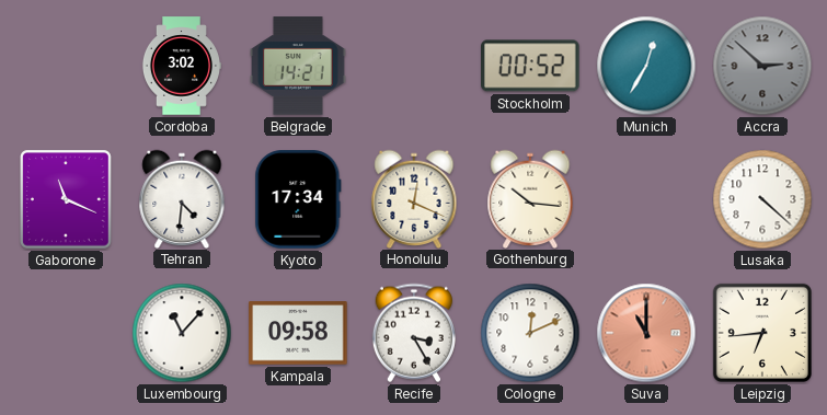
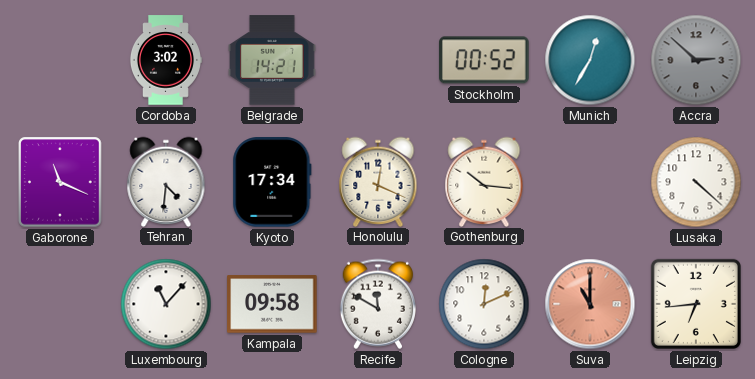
Recife: 3:25 -> 11:50
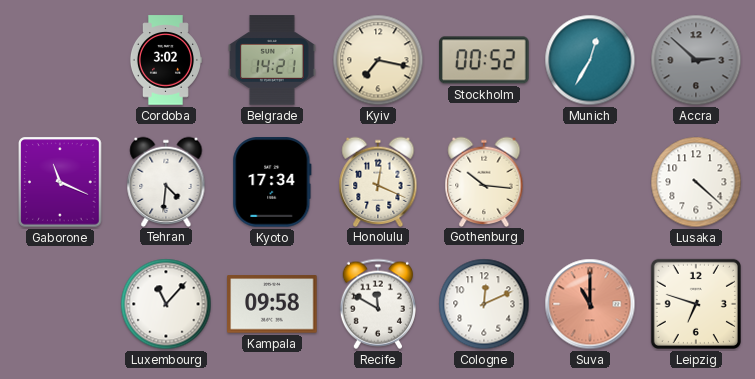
Kyiv: none -> 7:17
Leipzig: 6:44 -> 6:48
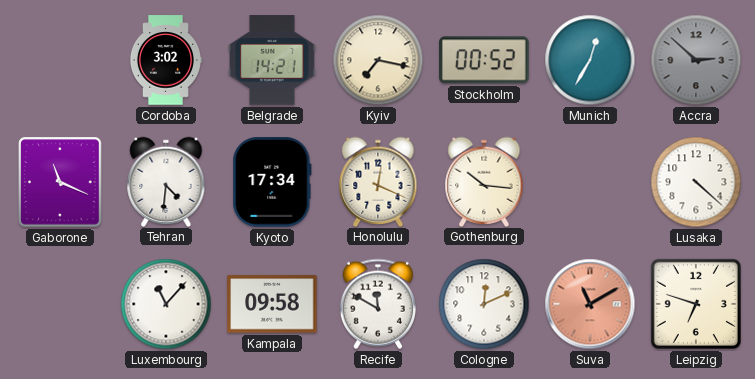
Suva: 11:00 -> 11:10
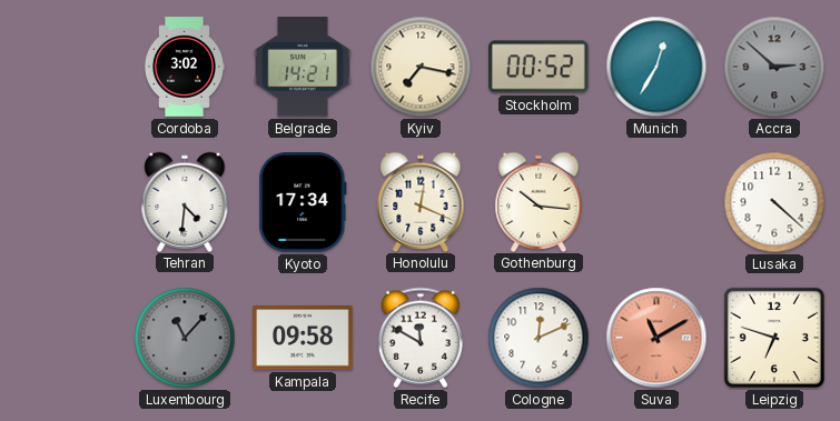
Gaborone: 11:19 -> none
Luxembourg dial: white -> grey
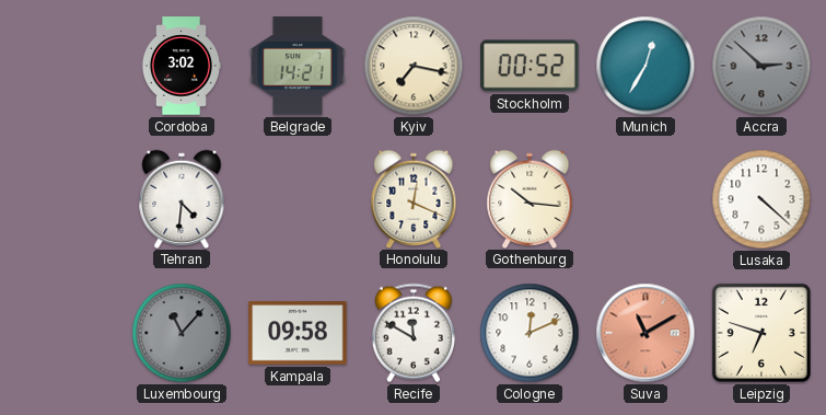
Kyoto: 17:34 -> none
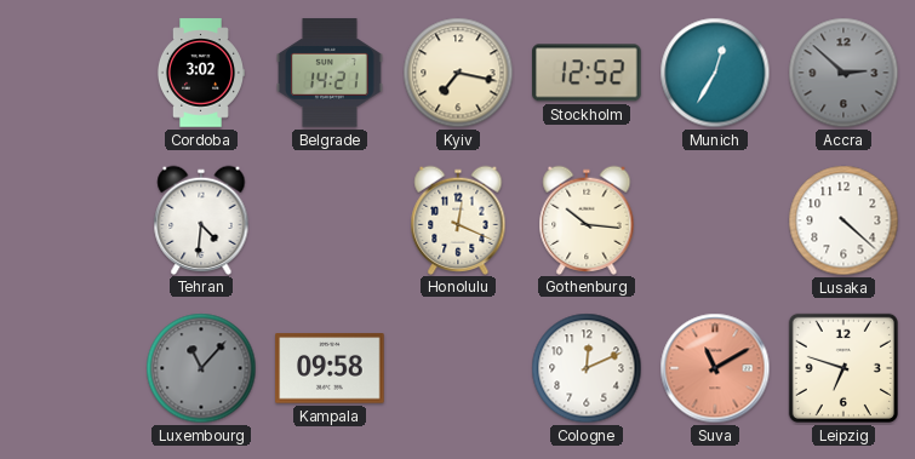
Stockholm: 00:52 -> 12:52
Recife: 11:50 -> none
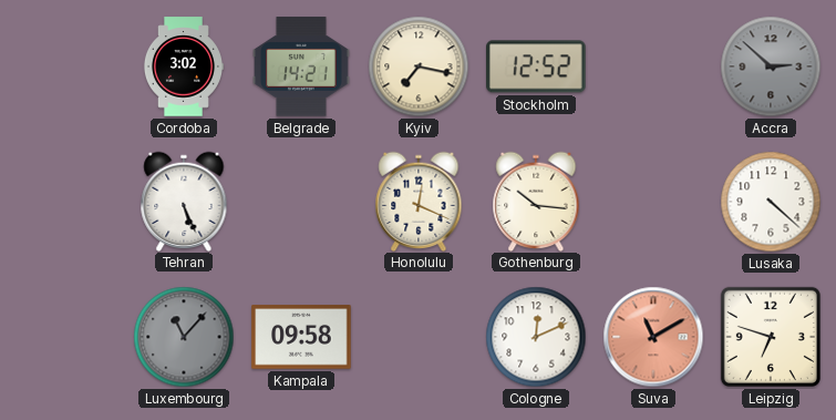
Munich: 12:35 -> none
Tehran: 4:31 -> 5:26
